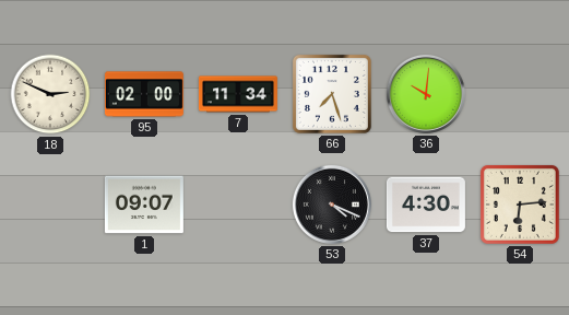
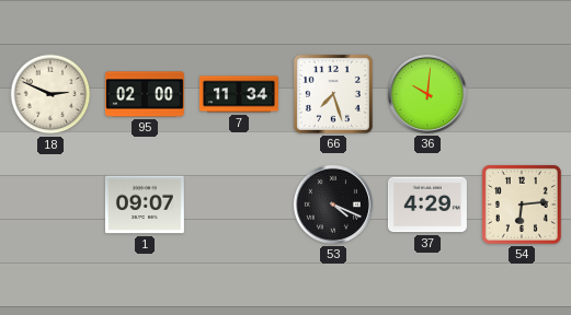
37: 4:30 -> 4:29
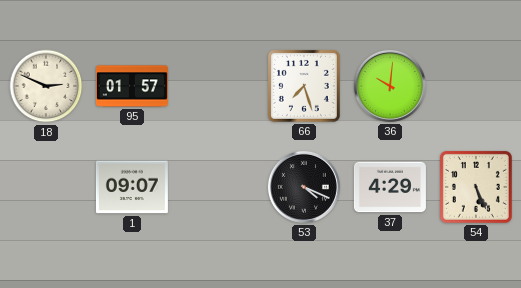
95: 02:00 -> 01:57
7: 11:34 -> none
54: 6:14 -> 5:26
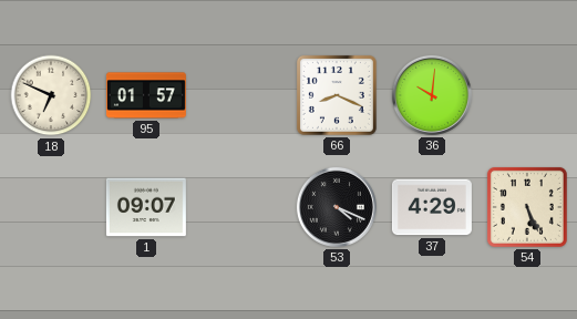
18: 2:49 -> 6:49
66: 7:27 -> 8:19
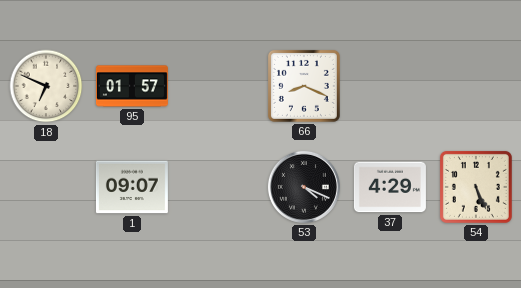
36: 10:01 -> none
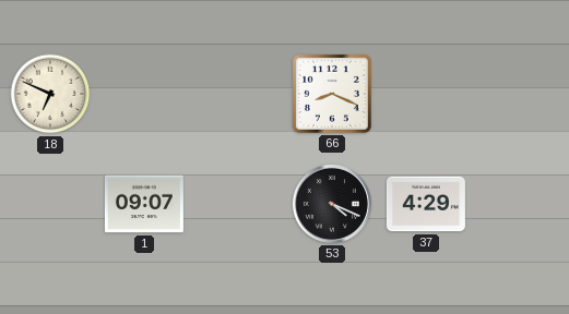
95: 01:57 -> none
54: 5:26 -> none
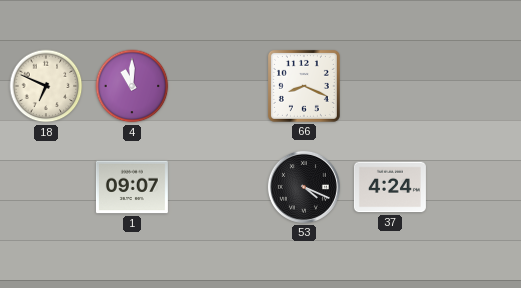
4: none -> 11:00
37: 4:29 -> 4:24
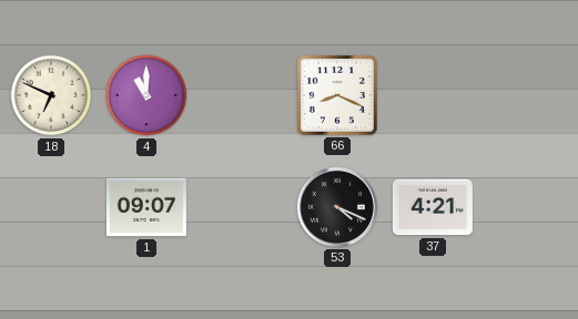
37: 4:24 -> 4:21
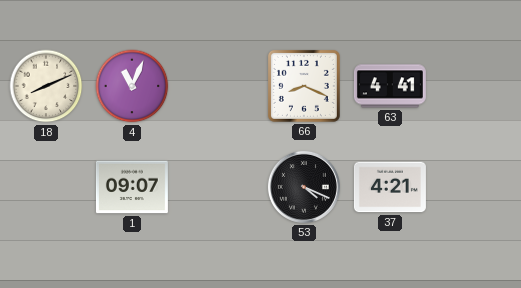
18: 6:49 -> 8:11
4: 11:00 -> 11:04
63: none -> 4:41
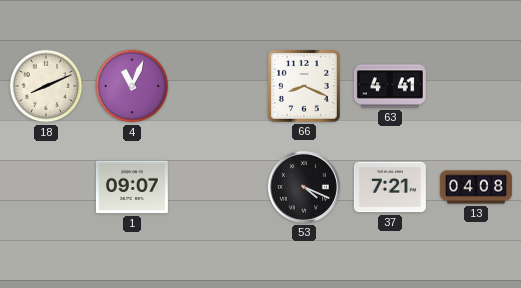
37: 4:21 -> 7:21
13: none -> 04:08
